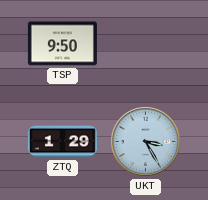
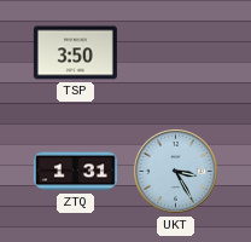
TSP: 9:50 -> 3:50
ZTQ: 1:29 -> 1:31
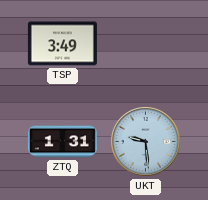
TSP: 3:50 -> 3:49
UKT: 3:25 -> 9:29
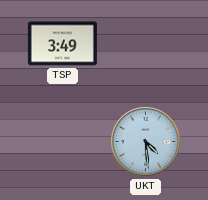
ZTQ: 1:31 -> none
UKT: 9:29 -> 4:29
